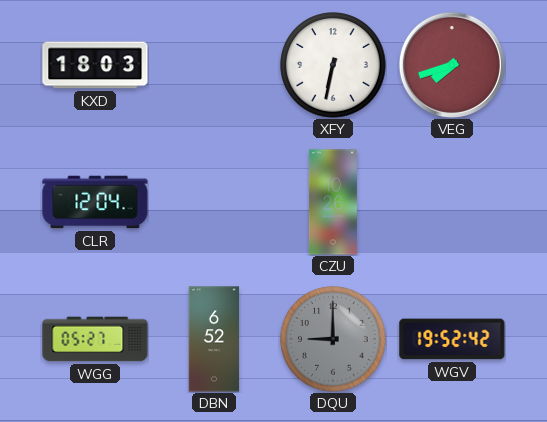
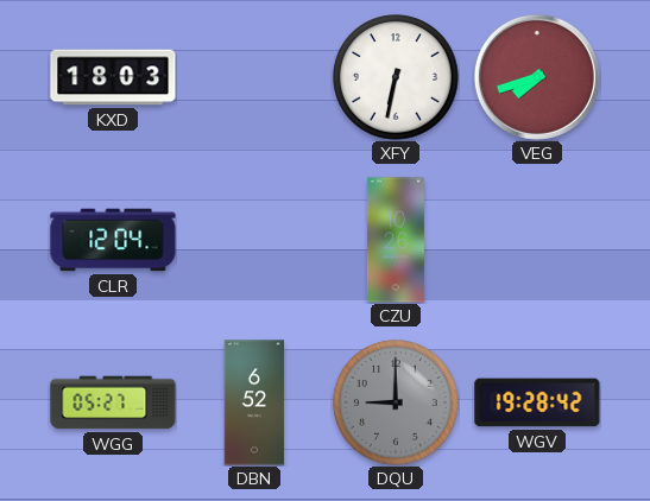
WGV: 19:52 -> 19:28
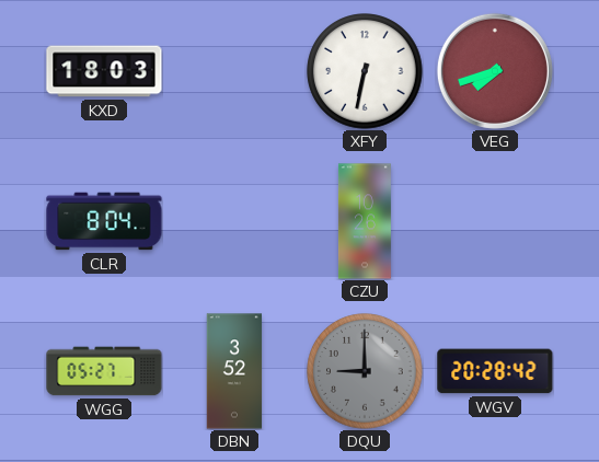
CLR: 12:04 -> 8:04
DBN: 6:52 -> 3:52
WGV: 19:28 -> 20:28
